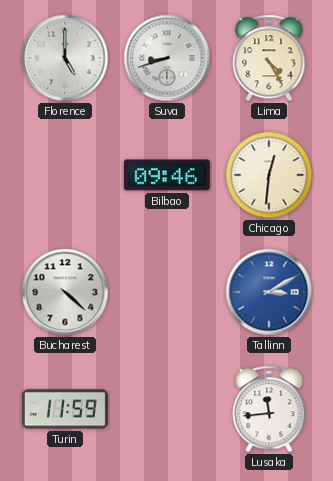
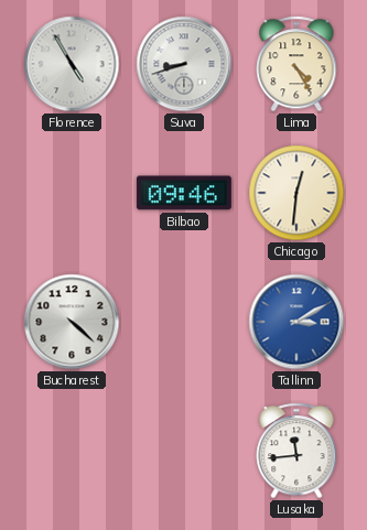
Florence: 5:00 -> 4:55
Turin: 11:59 -> none
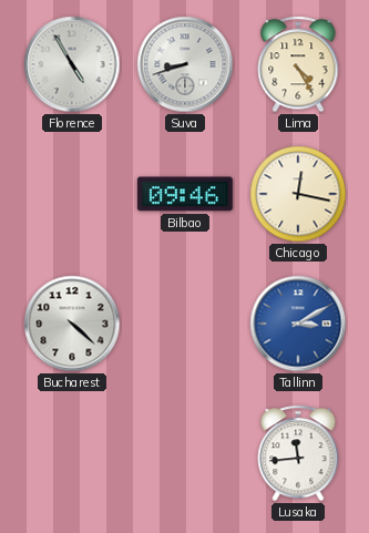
Chicago: 12:31 -> 12:17
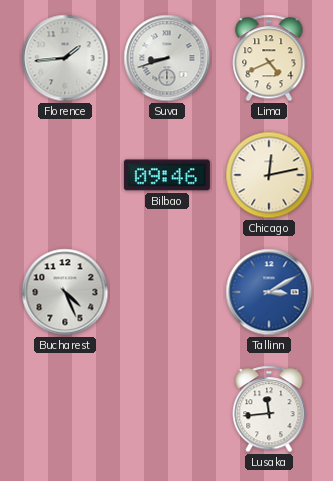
Florence: 4:55 -> 1:44
Lima: 4:25 -> 4:41
Chicago: 12:17 -> 12:13
Bucharest: 4:22 -> 4:26
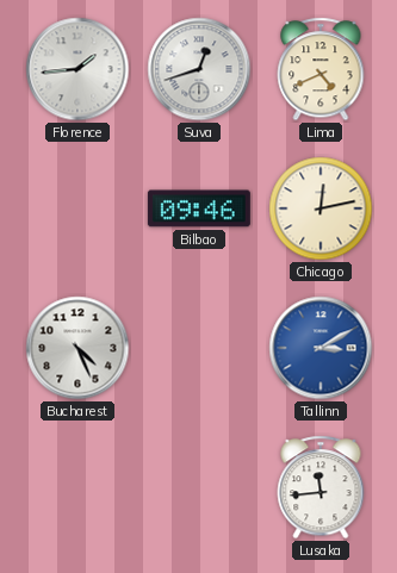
Suva: 8:42 -> 12:42
